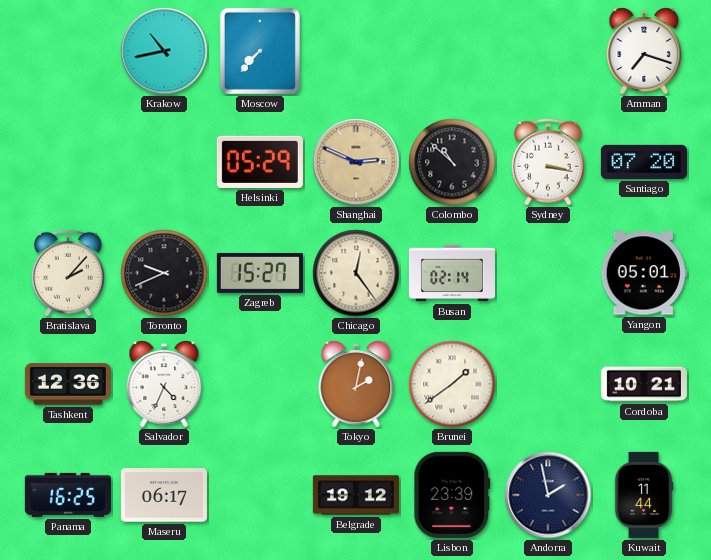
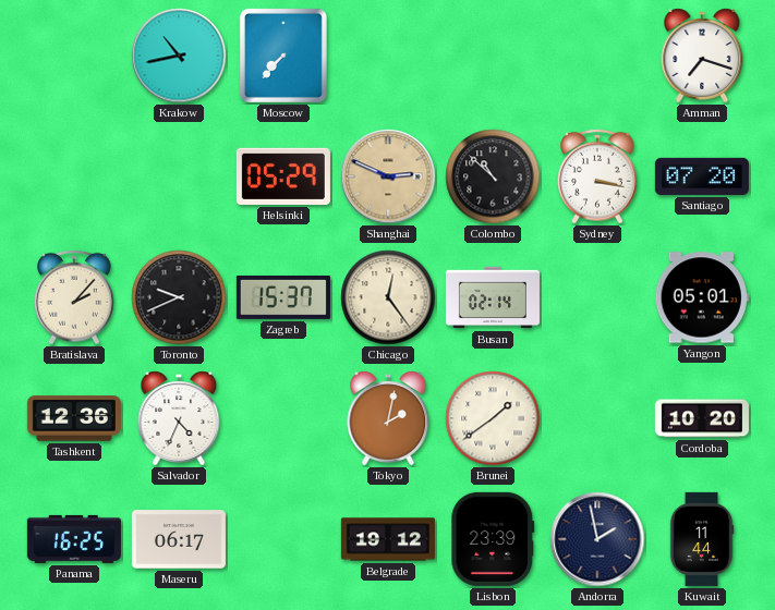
Zagreb: 15:27 -> 15:37
Cordoba: 10:21 -> 10:20
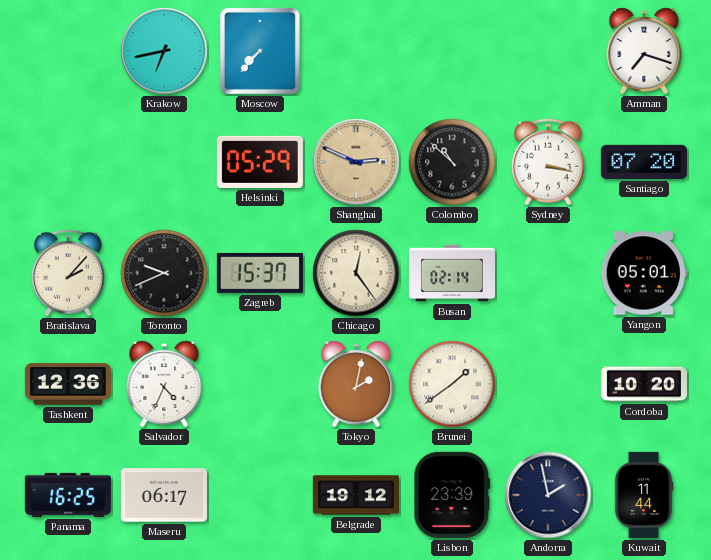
Krakow: 10:43 -> 6:43
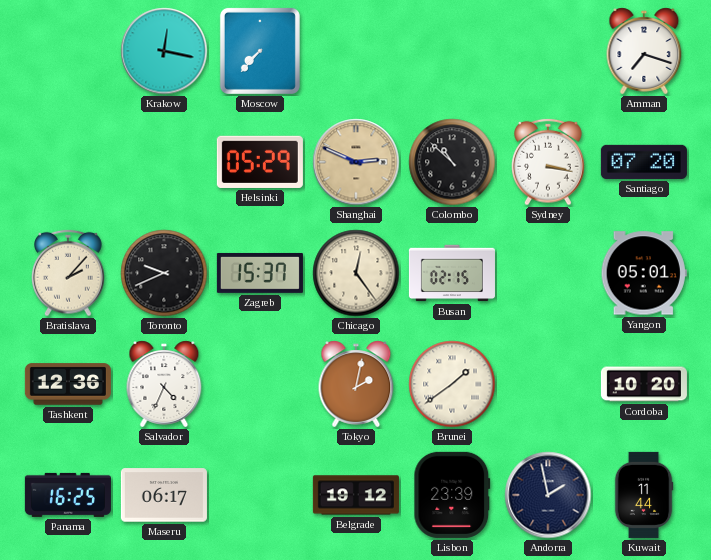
Krakow: 6:43 -> 12:17
Busan: 02:14 -> 02:15
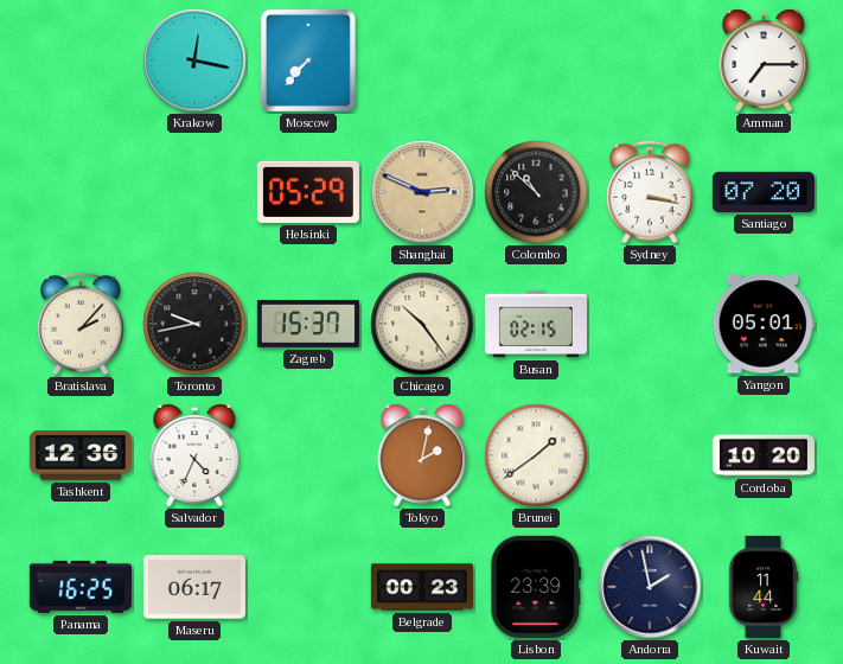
Amman: 7:18 -> 7:15
Toronto: 9:41 -> 9:43
Chicago: 12:24 -> 10:24
Belgrade: 19:12 -> 00:23
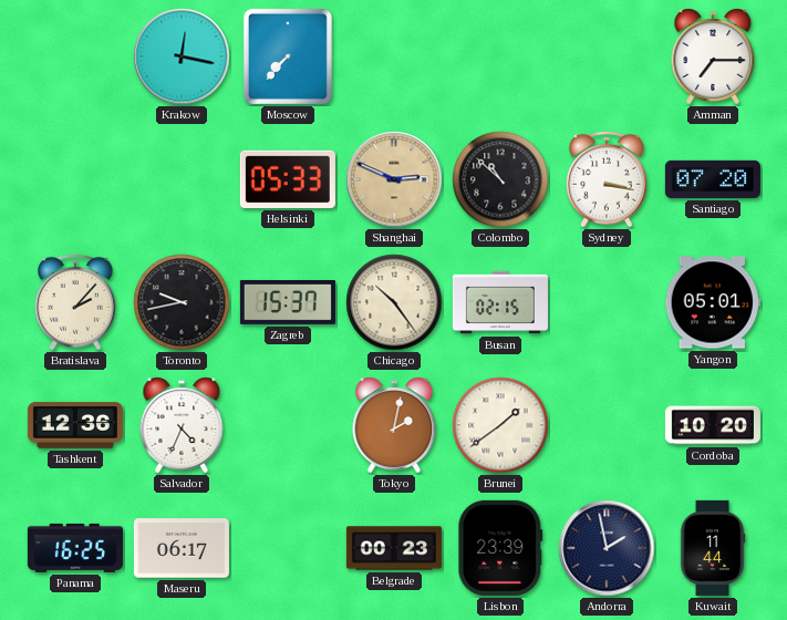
Helsinki: 05:29 -> 05:33
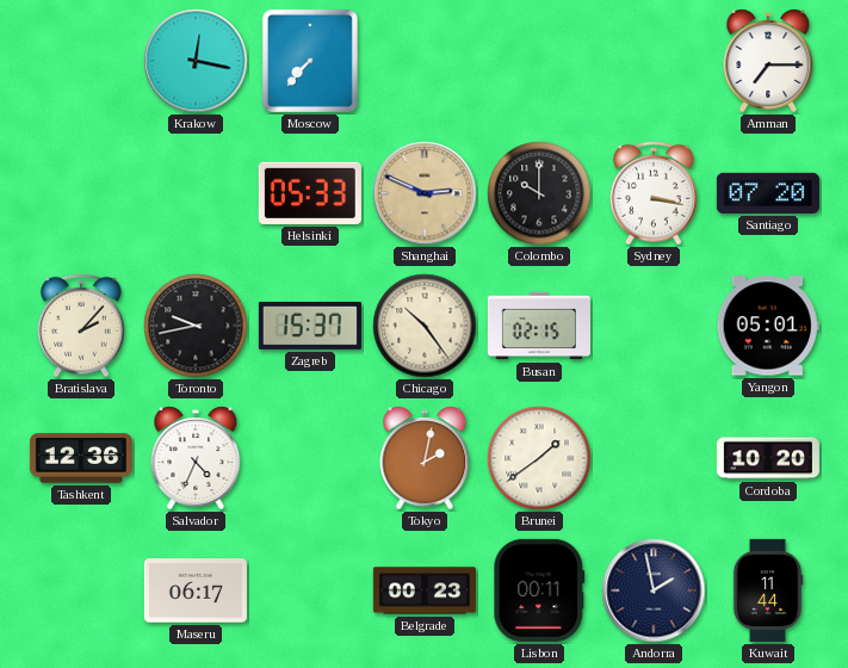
Colombo: 10:52 -> 10:00
Panama: 16:25 -> none
Lisbon: 23:39 -> 00:11
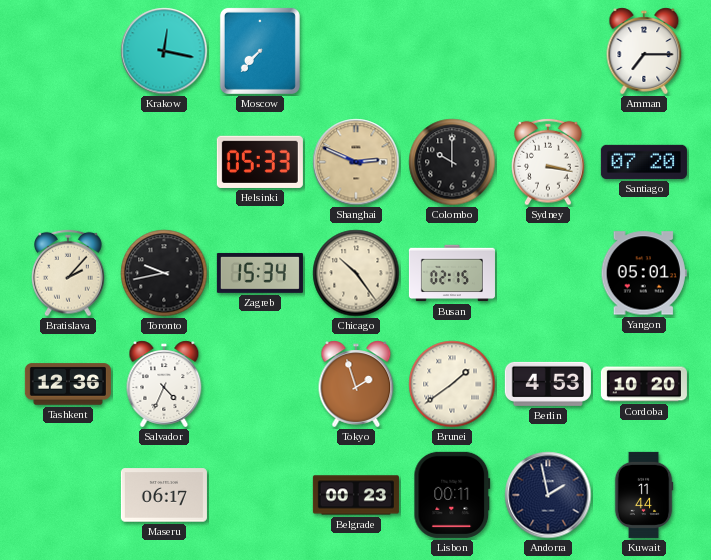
Zagreb: 15:37 -> 15:34
Tokyo: 2:02 -> 1:57
Berlin: none -> 4:53
